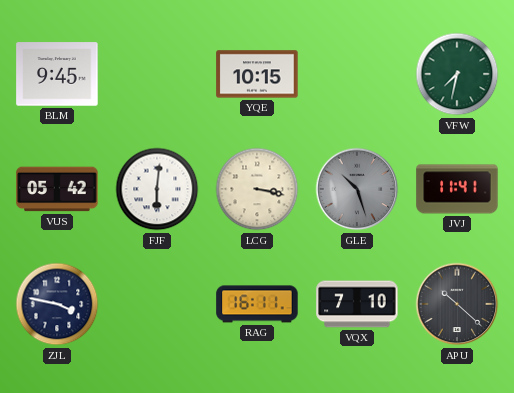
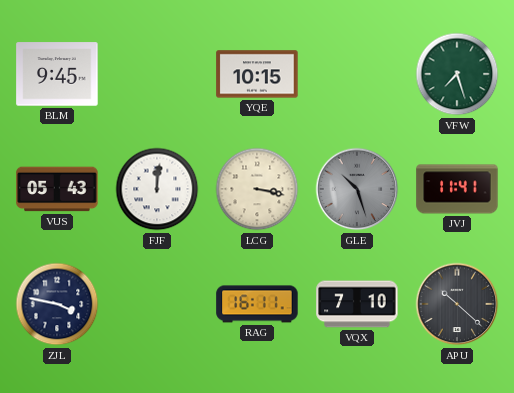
VFW: 7:32 -> 7:27
VUS: 05:42 -> 05:43
FJF: 6:01 -> 12:01
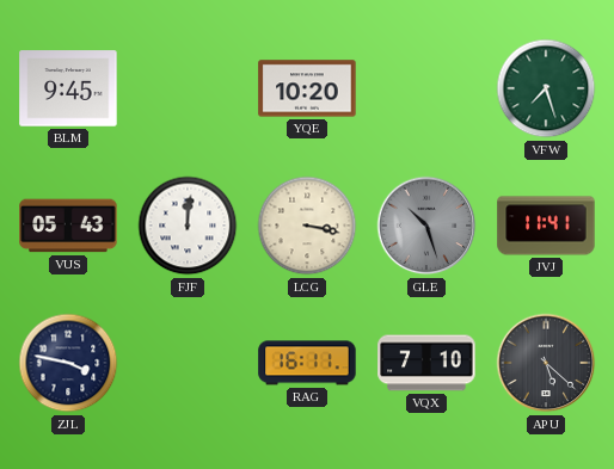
YQE: 10:15 -> 10:20
APU: 10:22 -> 5:22
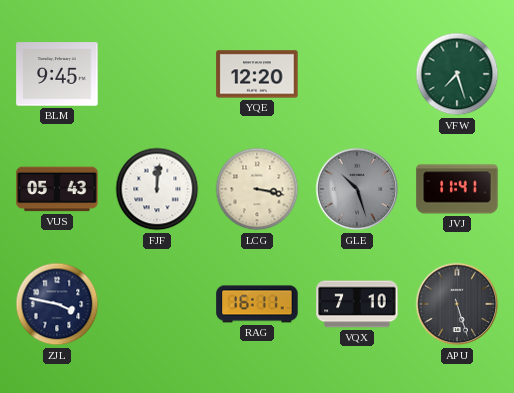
YQE: 10:20 -> 12:20
APU: 5:22 -> 5:27
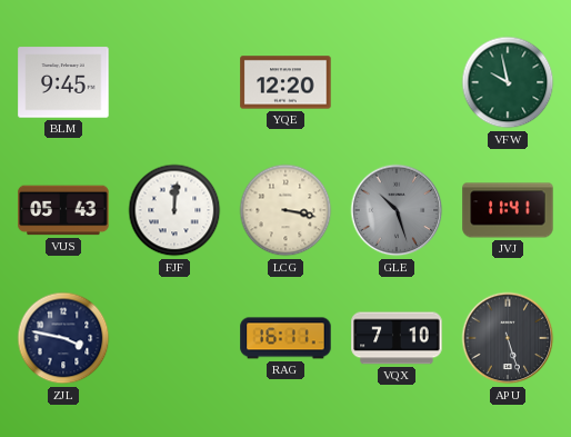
VFW: 7:27 -> 9:58
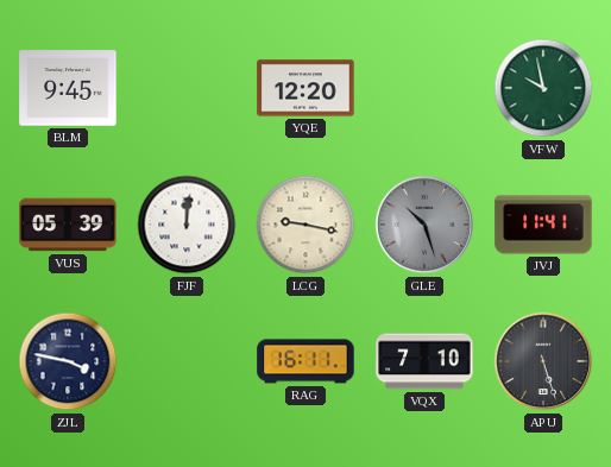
VUS: 05:43 -> 05:39
LCG: 3:17 -> 9:17
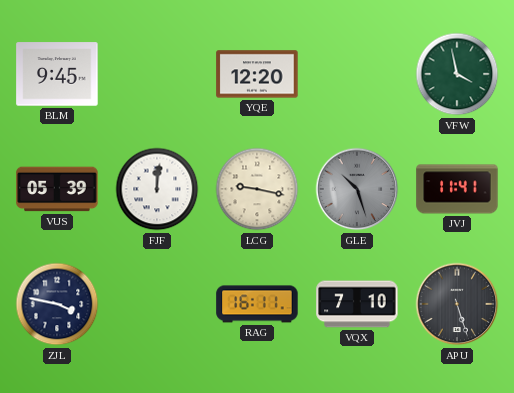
VFW: 9:58 -> 3:58
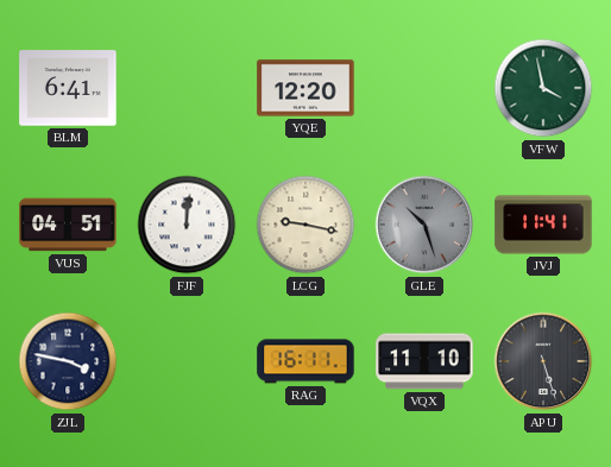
BLM: 9:45 -> 6:41
VUS: 05:39 -> 04:51
VQX: 7:10 -> 11:10
